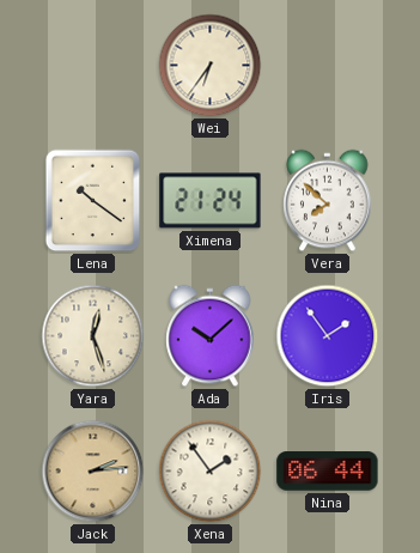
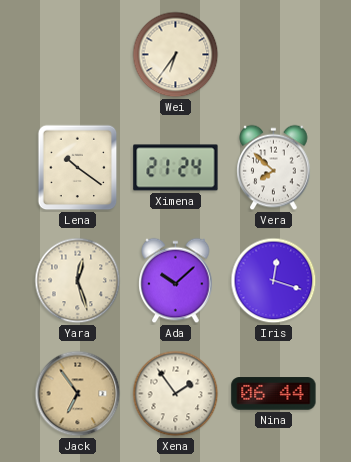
Iris: 1:54 -> 12:18
Jack: 2:14 -> 6:54
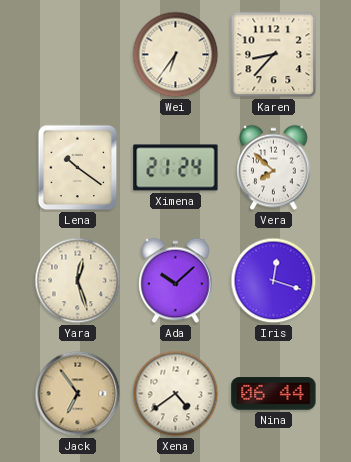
Karen: none -> 8:37
Xena: 1:54 -> 4:39
